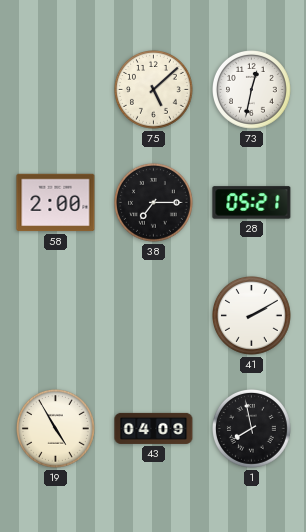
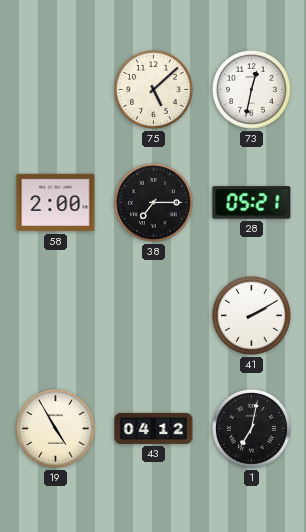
43: 04:09 -> 04:12
1: 7:58 -> 7:02
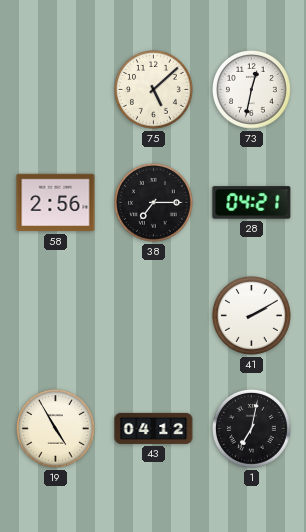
58: 2:00 -> 2:56
28: 05:21 -> 04:21
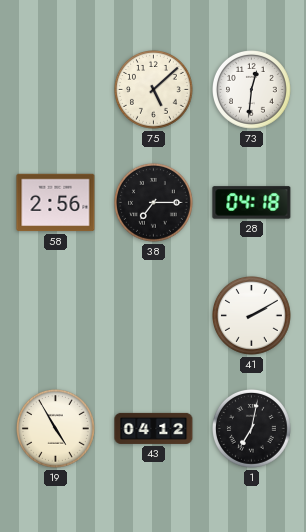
73: 12:32 -> 12:31
28: 04:21 -> 04:18
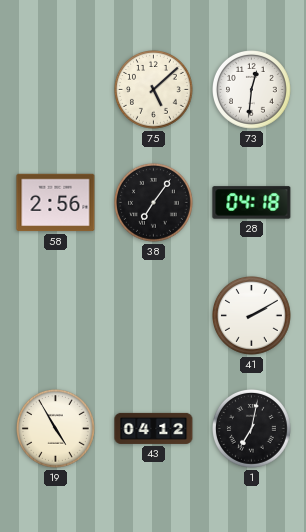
38: 7:15 -> 7:06
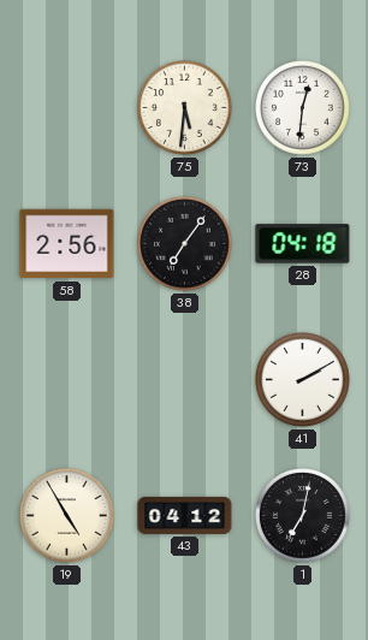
75: 5:08 -> 5:31
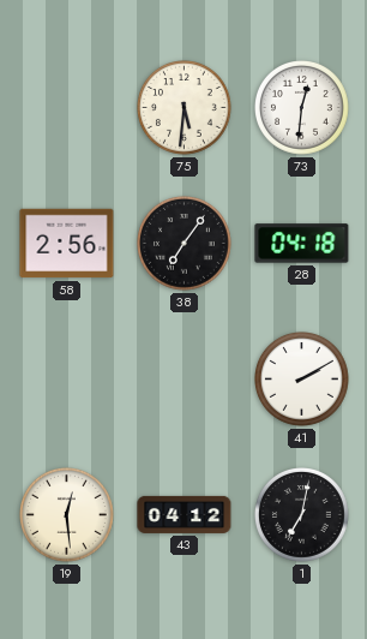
19: 4:55 -> 12:29
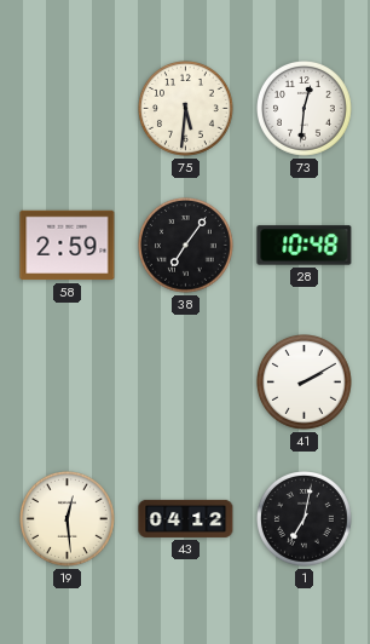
58: 2:56 -> 2:59
28: 04:18 -> 10:48
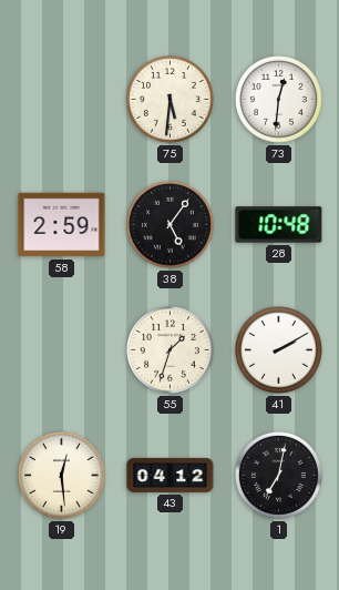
38: 7:06 -> 5:06
55: none -> 1:33
